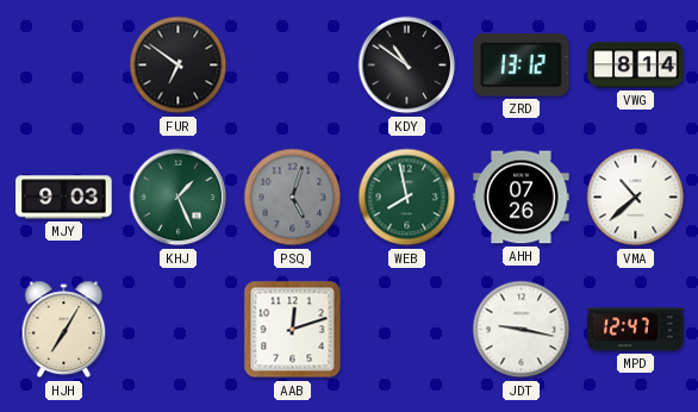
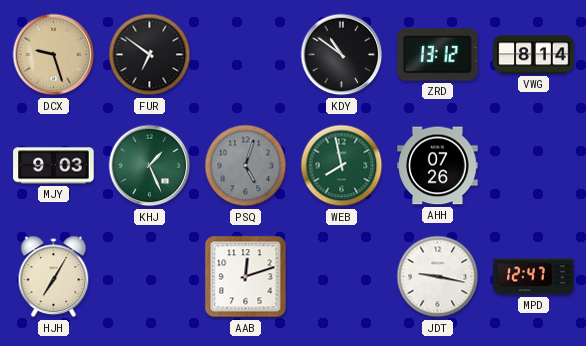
DCX: none -> 9:27
VMA: 10:38 -> none
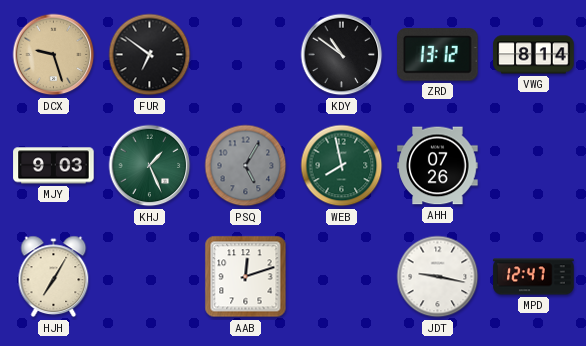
PSQ: 5:03 -> 5:05
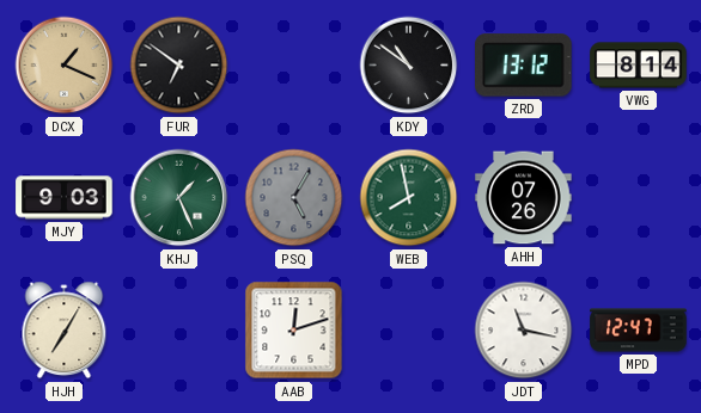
DCX: 9:27 -> 1:19
JDT: 9:17 -> 11:17
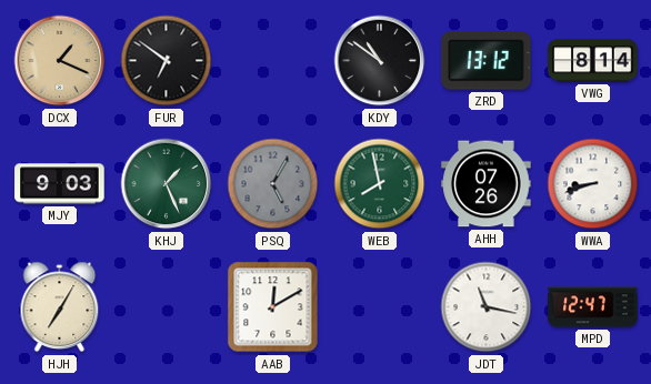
WWA: none -> 8:42
AAB: 12:12 -> 12:10
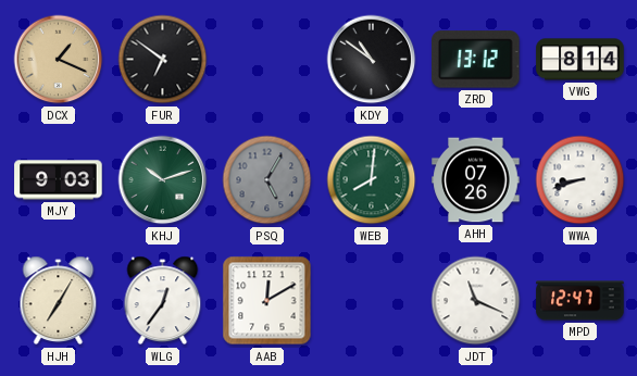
KHJ: 1:26 -> 10:12
WEB: 7:58 -> 8:01
WLG: none -> 12:36
JDT: 11:17 -> 11:19
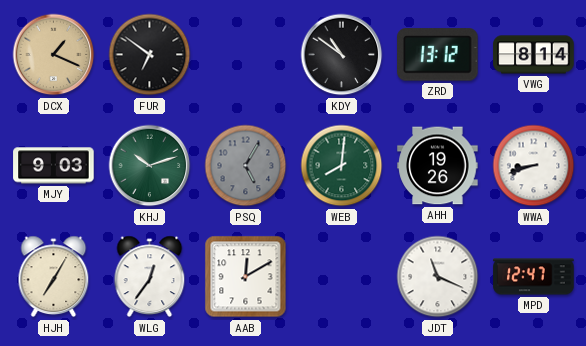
AHH: 07:26 -> 19:26
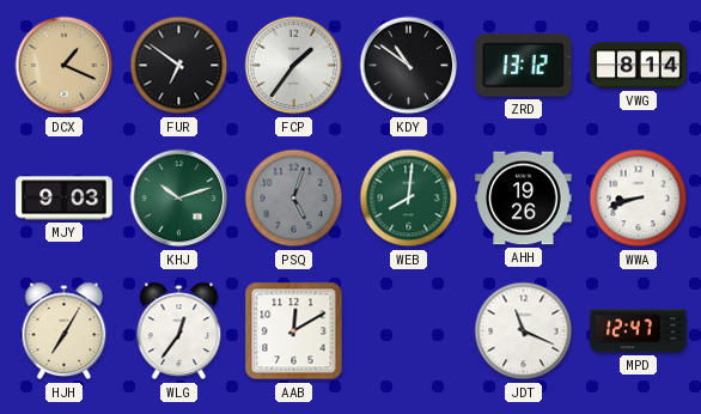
FCP: none -> 1:36
PSQ: 5:05 -> 5:03
